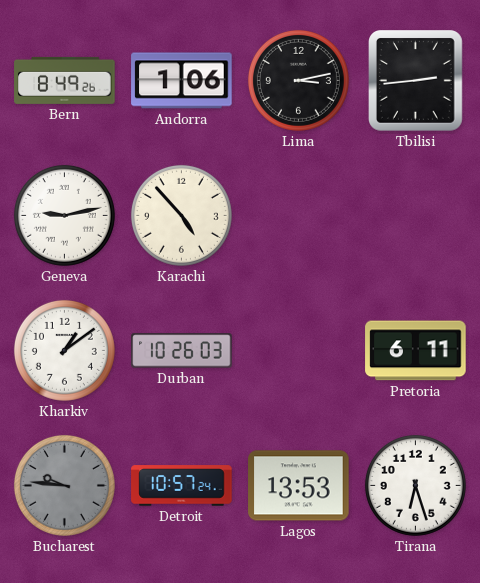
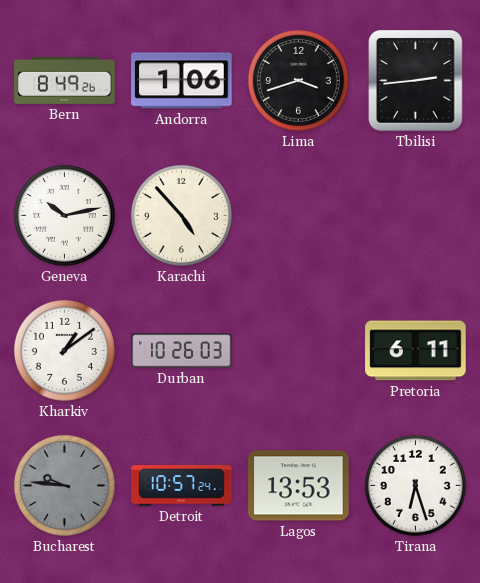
Lima: 3:13 -> 3:42
Geneva: 9:13 -> 10:13
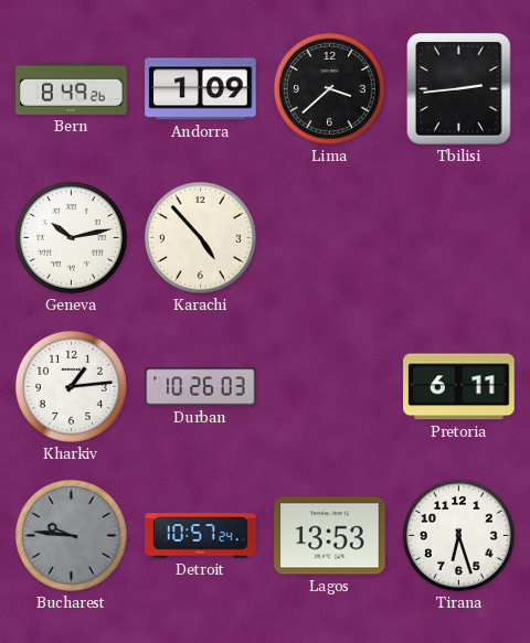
Andorra: 1:06 -> 1:09
Lima: 3:42 -> 3:38
Kharkiv: 1:09 -> 1:14
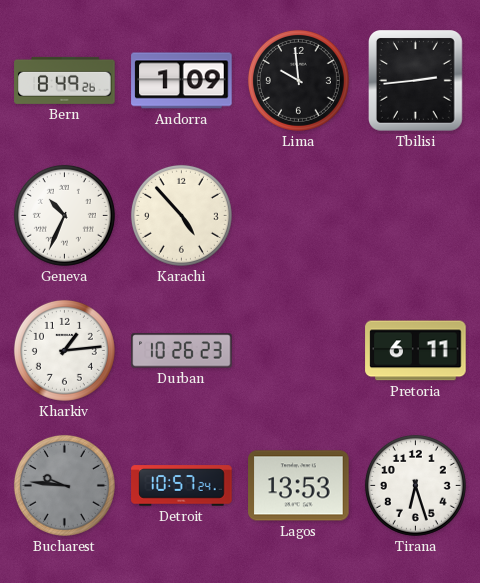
Lima: 3:38 -> 9:59
Geneva: 10:13 -> 10:34
Durban: 10:26:03 -> 10:26:23
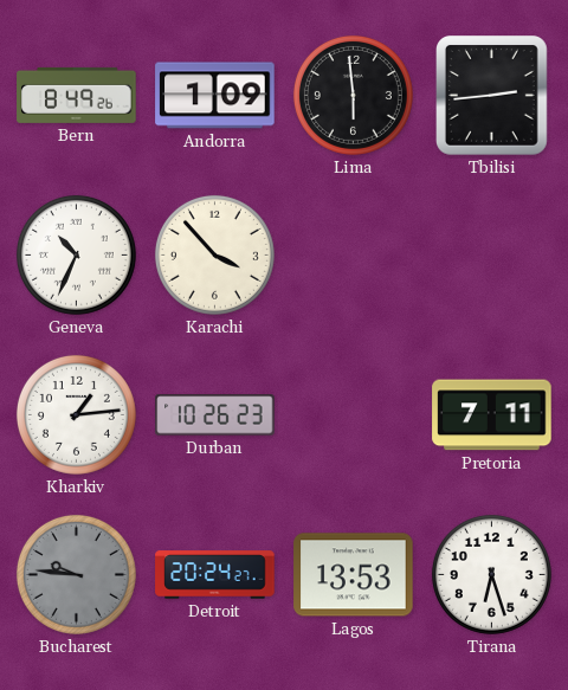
Lima: 9:59 -> 5:59
Karachi: 4:53 -> 3:53
Pretoria: 6:11 -> 7:11
Detroit: 10:57 -> 20:24
